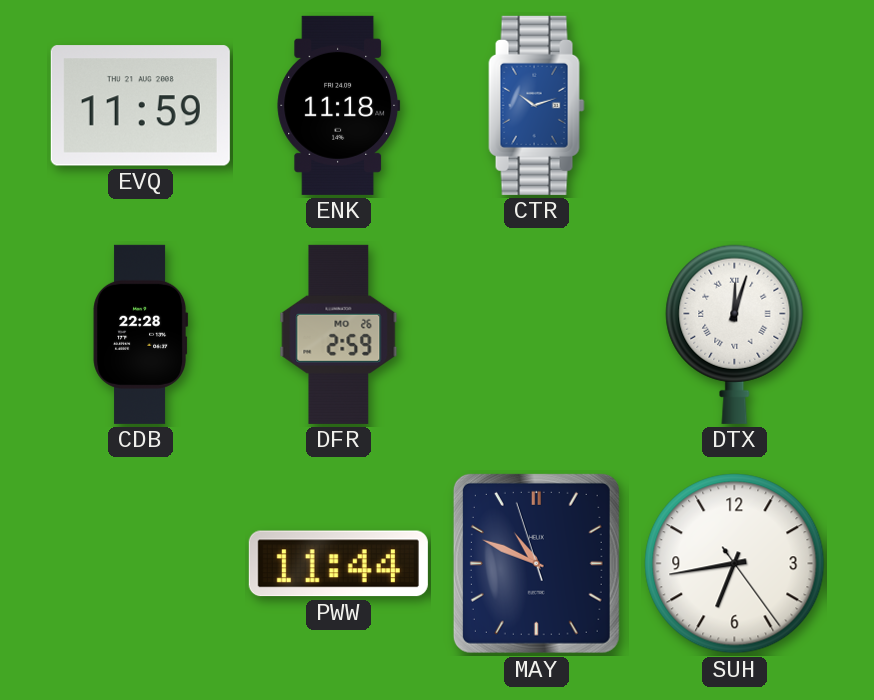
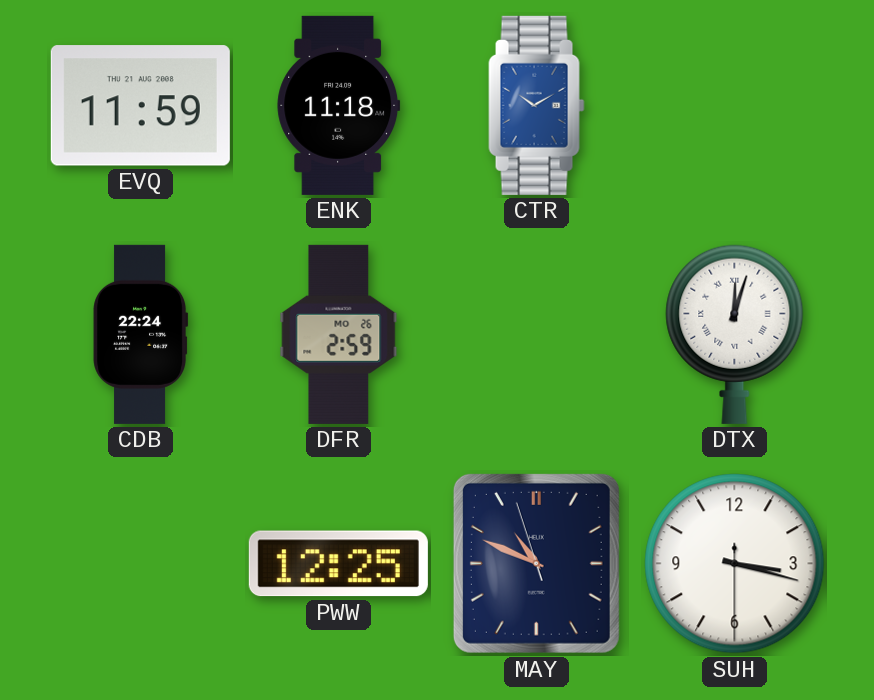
CTR: 10:12 -> 10:10
CDB: 22:28 -> 22:24
PWW: 11:44 -> 12:25
SUH: 6:43 -> 3:17
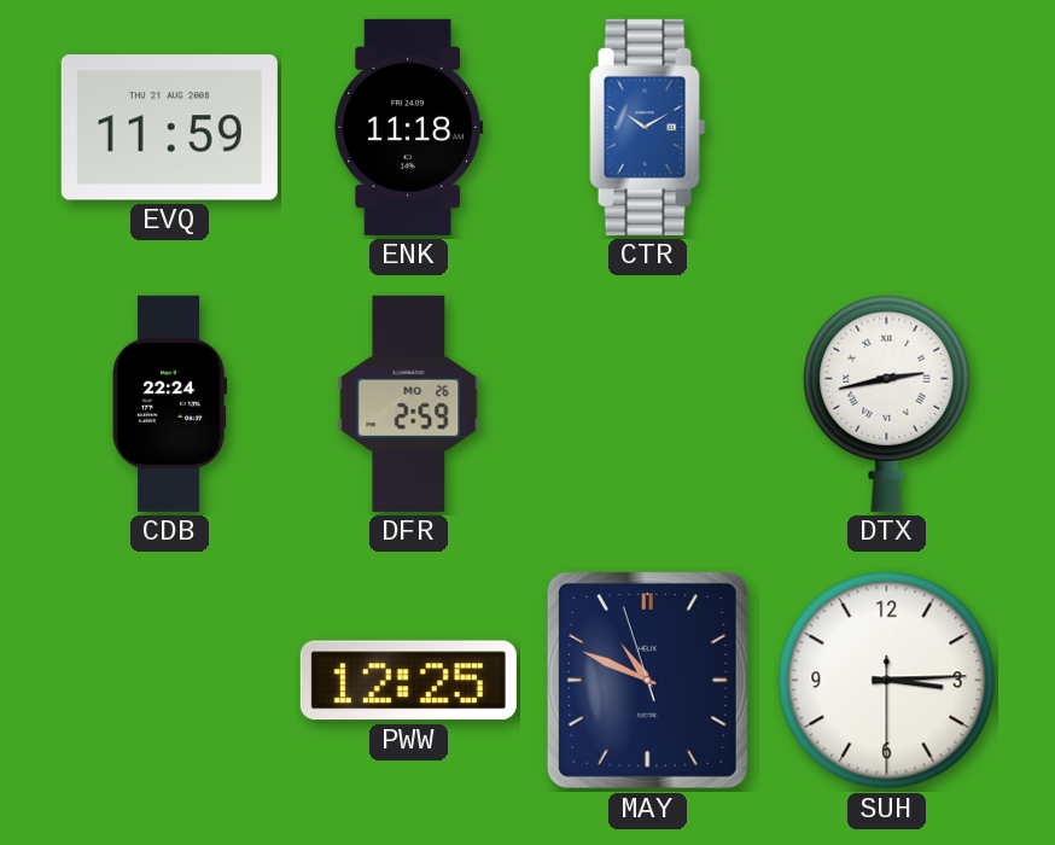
DTX: 12:03 -> 2:43
SUH: 3:17 -> 3:14
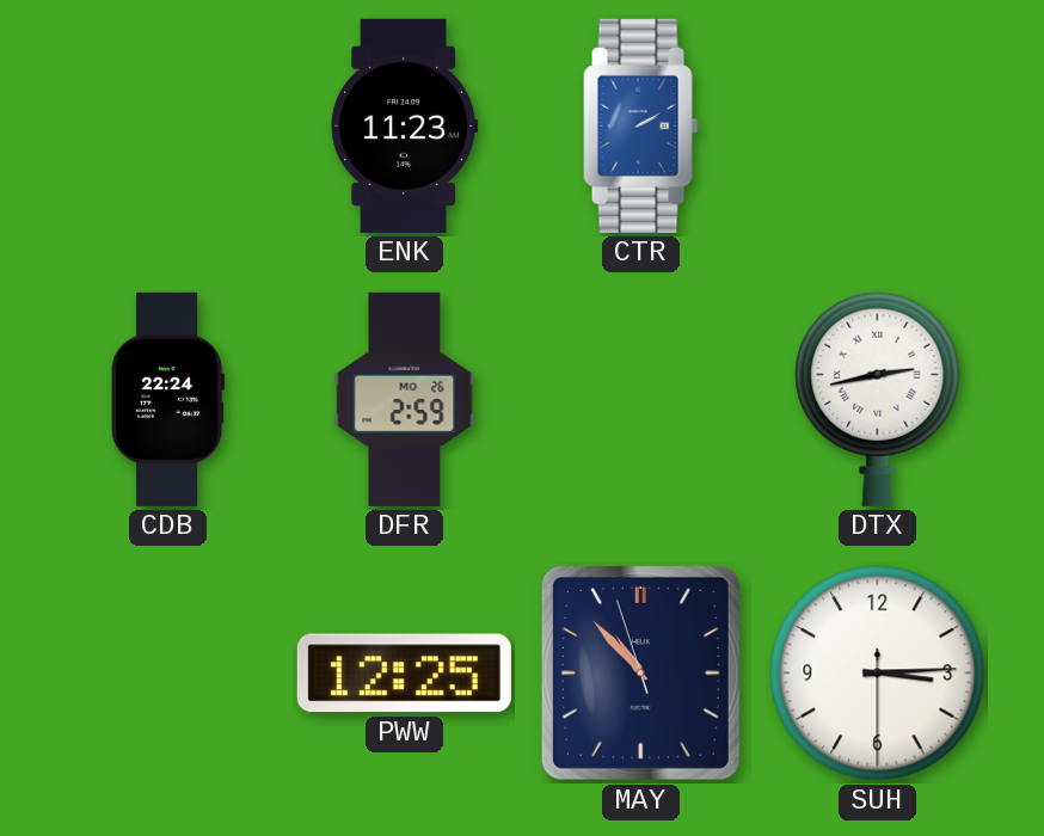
EVQ: 11:59 -> none
ENK: 11:18 -> 11:23
CTR: 10:10 -> 2:10
MAY: 10:48 -> 10:52
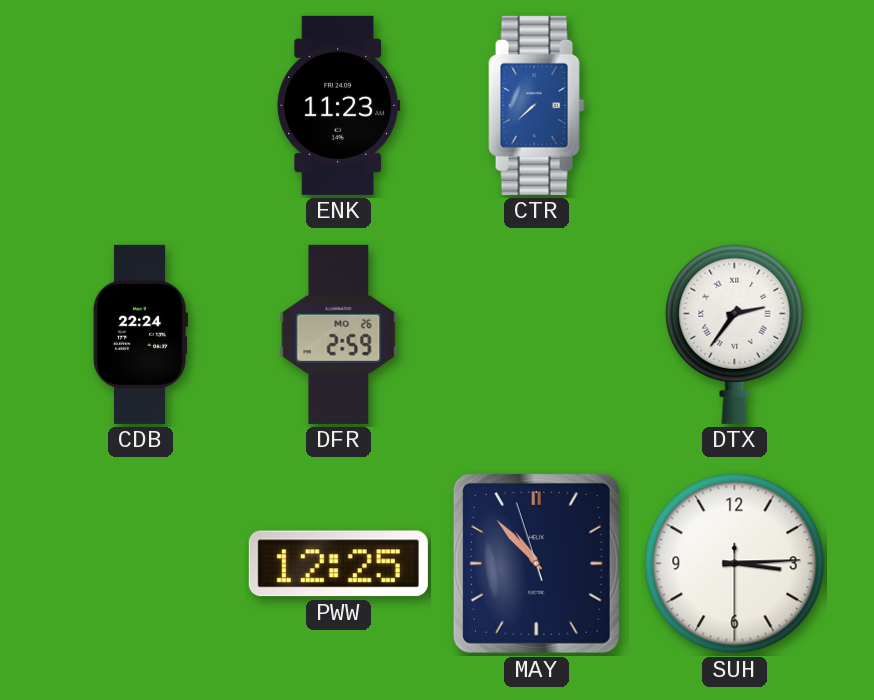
CTR: 2:10 -> 7:38
DTX: 2:43 -> 2:36
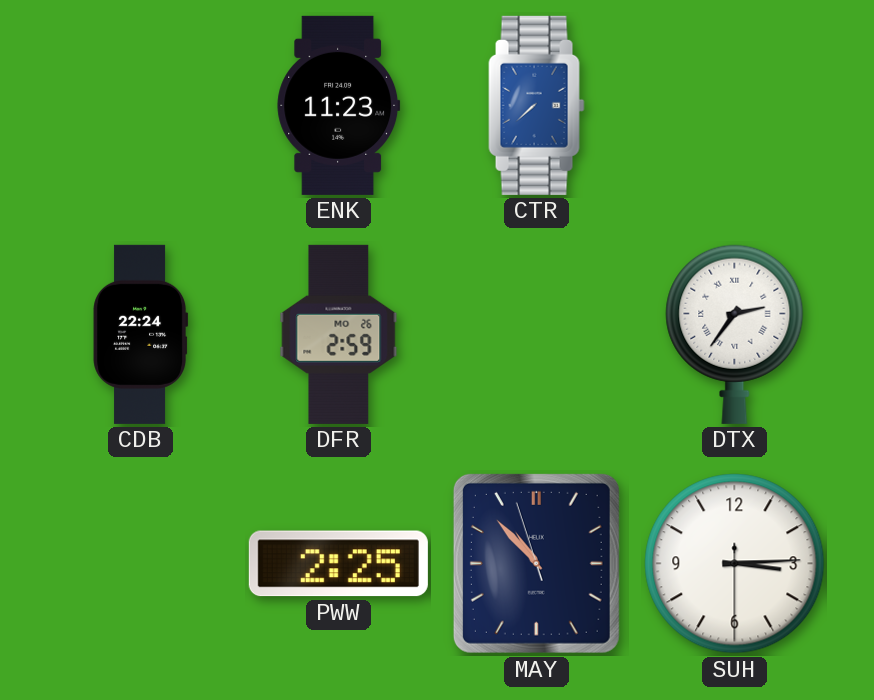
PWW: 12:25 -> 2:25
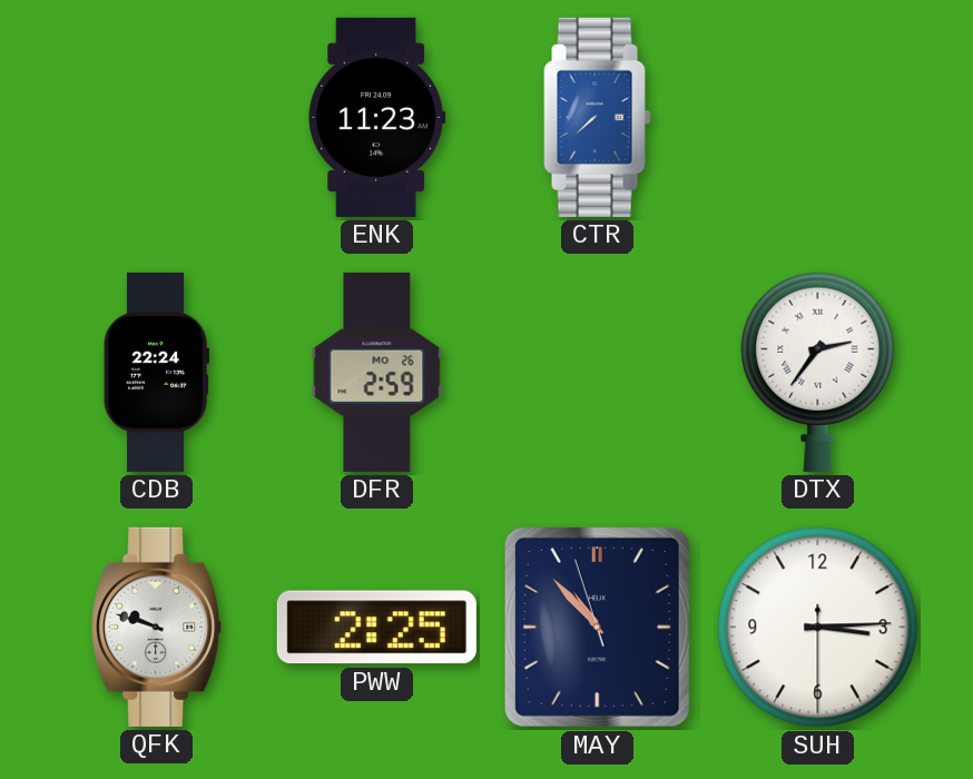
QFK: none -> 9:48
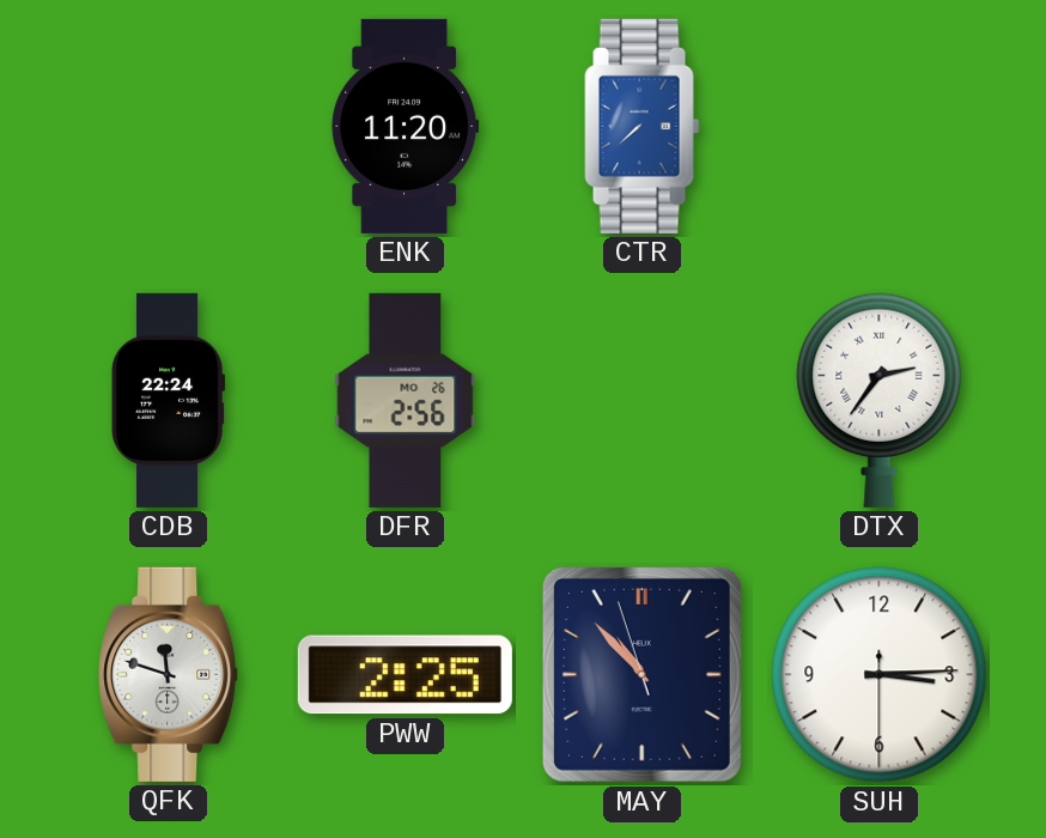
ENK: 11:23 -> 11:20
DFR: 2:59 -> 2:56
QFK: 9:48 -> 11:48
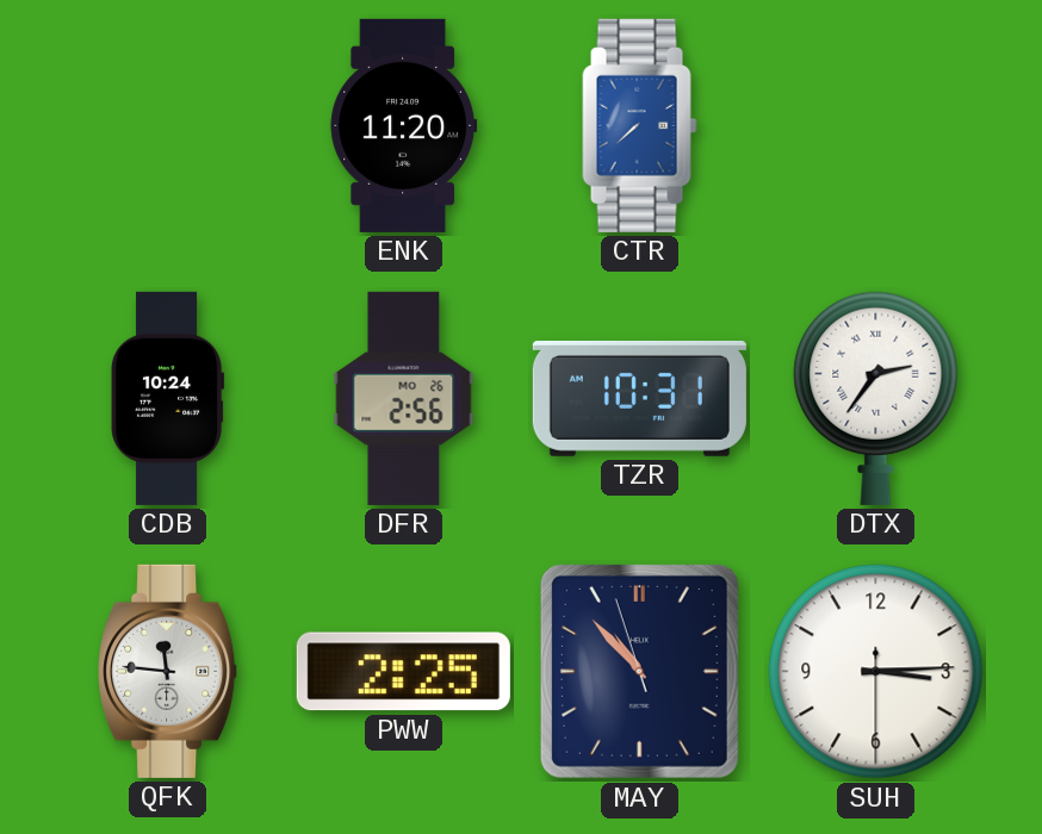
CDB: 22:24 -> 10:24
TZR: none -> 10:31
QFK: 11:48 -> 11:46
